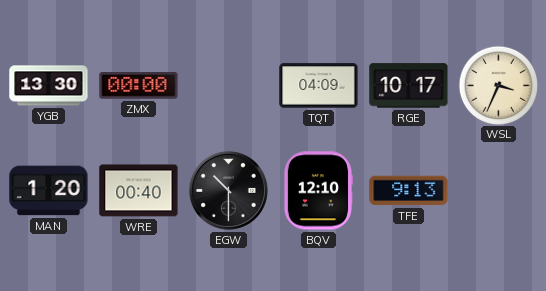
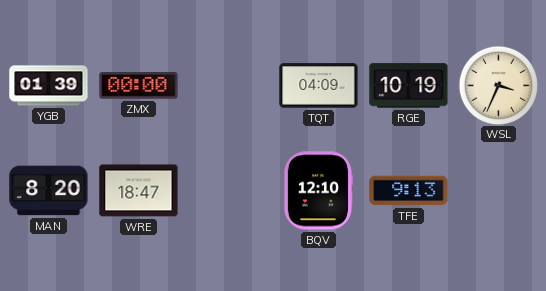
YGB: 13:30 -> 01:39
RGE: 10:17 -> 10:19
MAN: 1:20 -> 8:20
WRE: 00:40 -> 18:47
EGW: 10:30 -> none
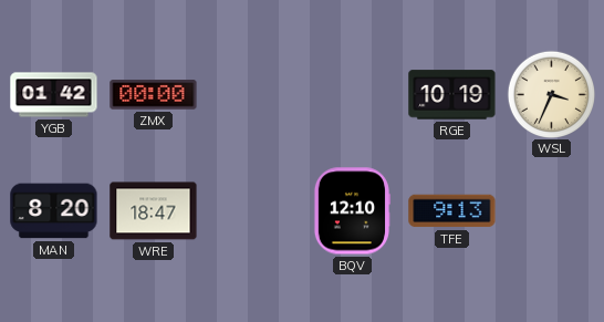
YGB: 01:39 -> 01:42
TQT: 04:09 -> none
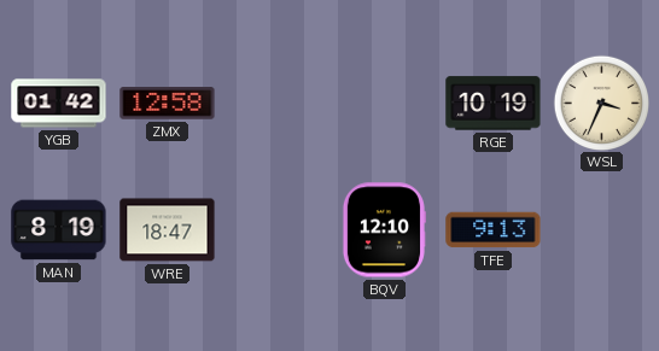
ZMX: 00:00 -> 12:58
MAN: 8:20 -> 8:19
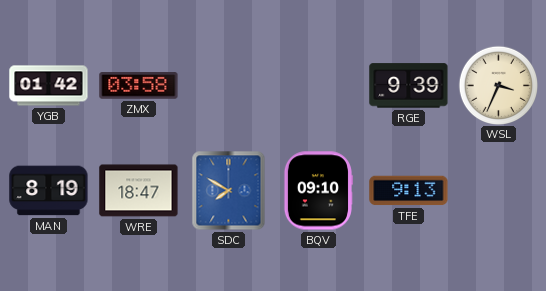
ZMX: 12:58 -> 03:58
RGE: 10:19 -> 9:39
SDC: none -> 7:50
BQV: 12:10 -> 09:10
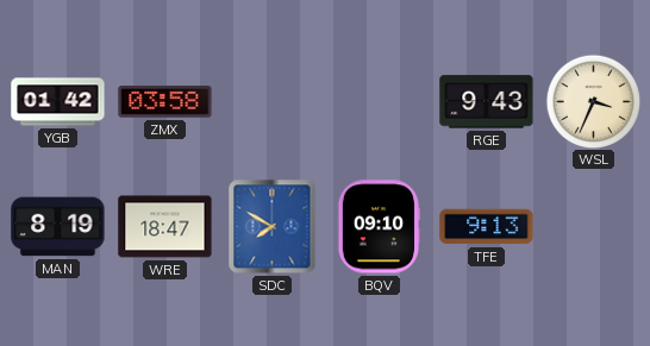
RGE: 9:39 -> 9:43
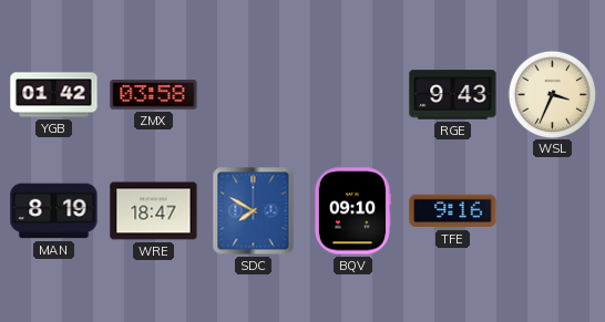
TFE: 9:13 -> 9:16
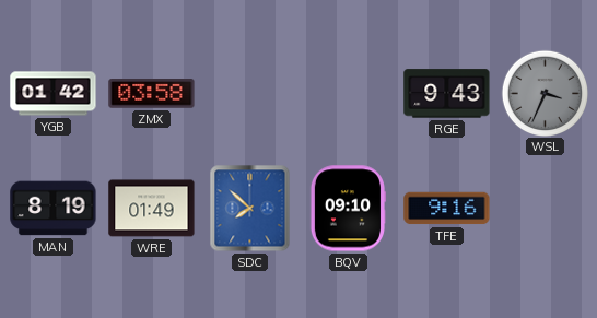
WSL dial: cream -> grey
WRE: 18:47 -> 01:49
SDC: 7:50 -> 7:52
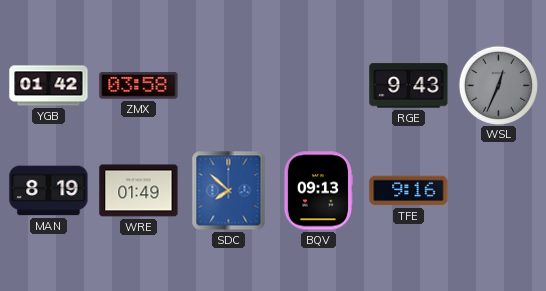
WSL: 3:34 -> 12:34
BQV: 09:10 -> 09:13
